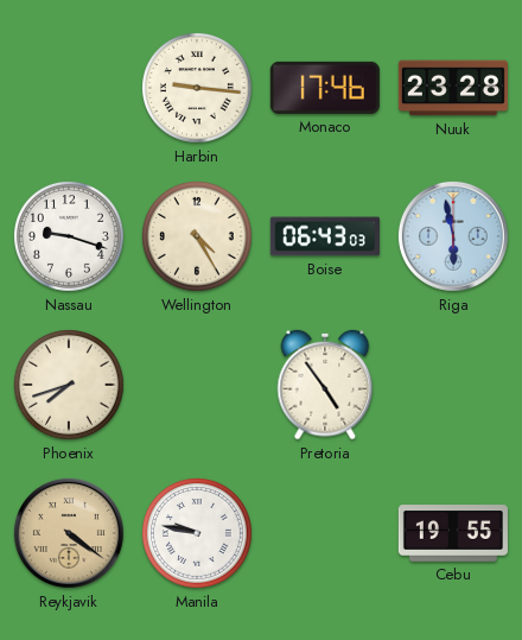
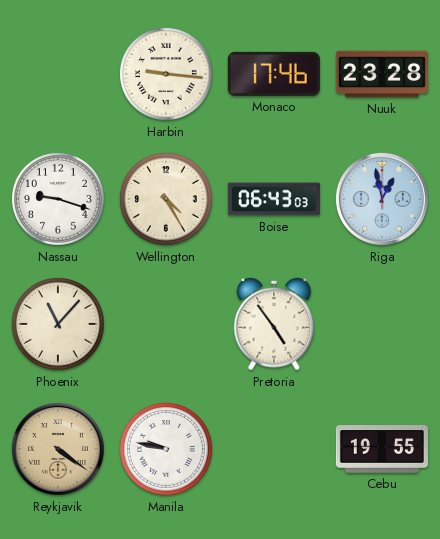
Riga: 5:58 -> 12:58
Phoenix: 7:42 -> 11:07
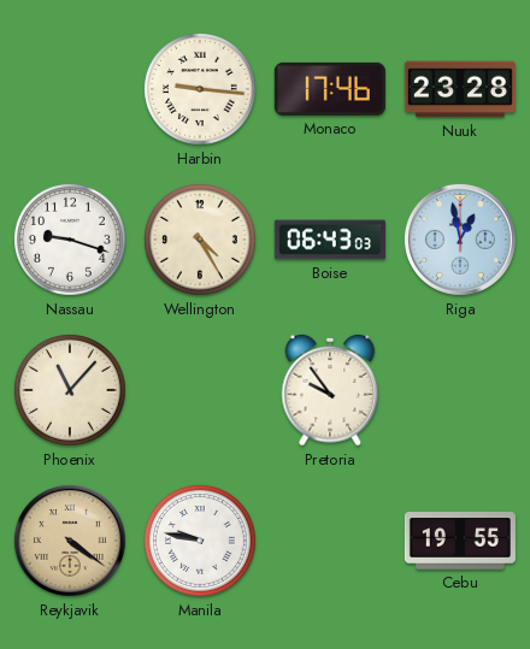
Pretoria: 4:54 -> 9:54
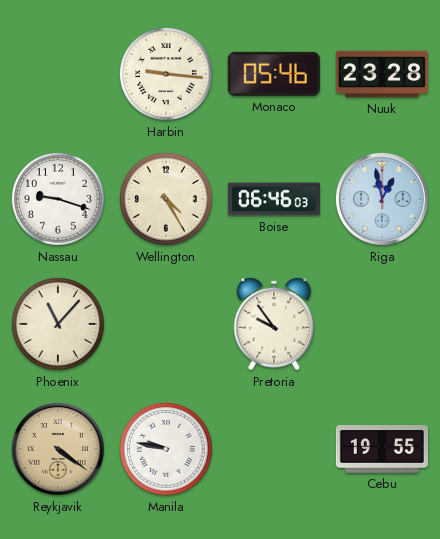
Monaco: 17:46 -> 05:46
Boise: 06:43 -> 06:46
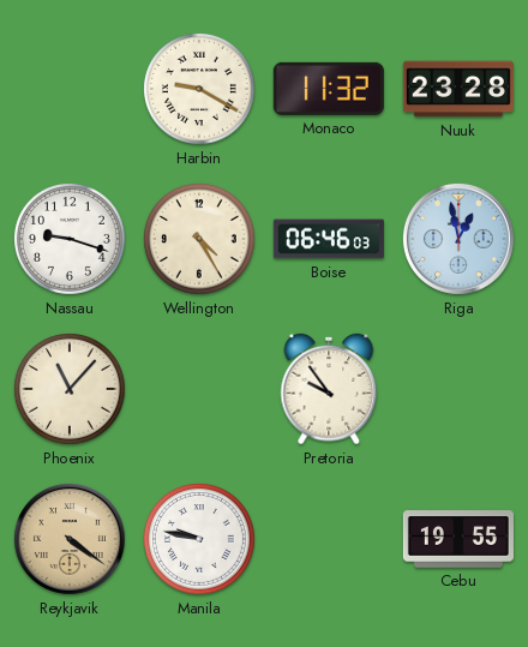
Harbin: 9:16 -> 9:20
Monaco: 05:46 -> 11:32
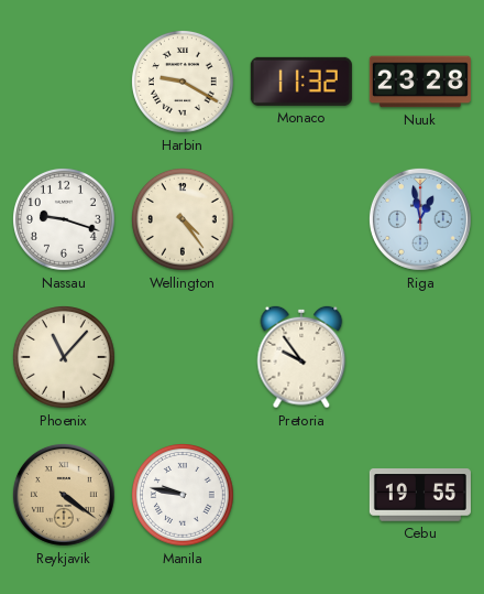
Wellington: 4:25 -> 4:24
Boise: 06:46 -> none
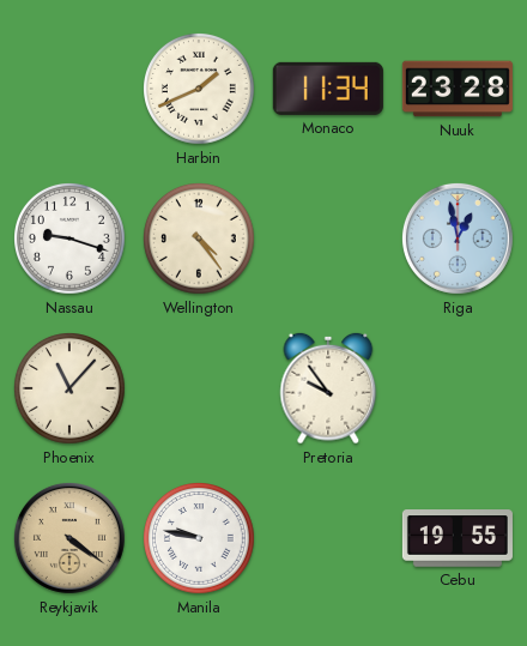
Harbin: 9:20 -> 1:41
Monaco: 11:32 -> 11:34
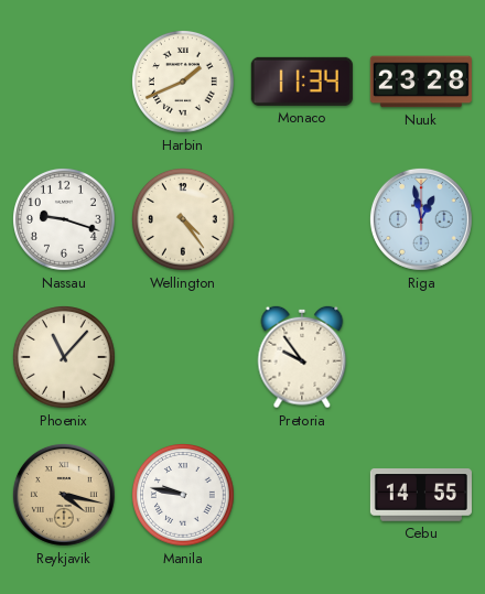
Reykjavik: 4:21 -> 4:17
Cebu: 19:55 -> 14:55
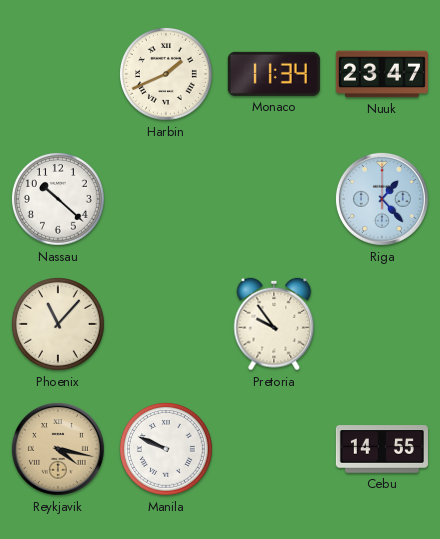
Nuuk: 23:28 -> 23:47
Nassau: 9:18 -> 10:22
Wellington: 4:24 -> none
Riga: 12:58 -> 1:23
Manila: 9:47 -> 9:49
